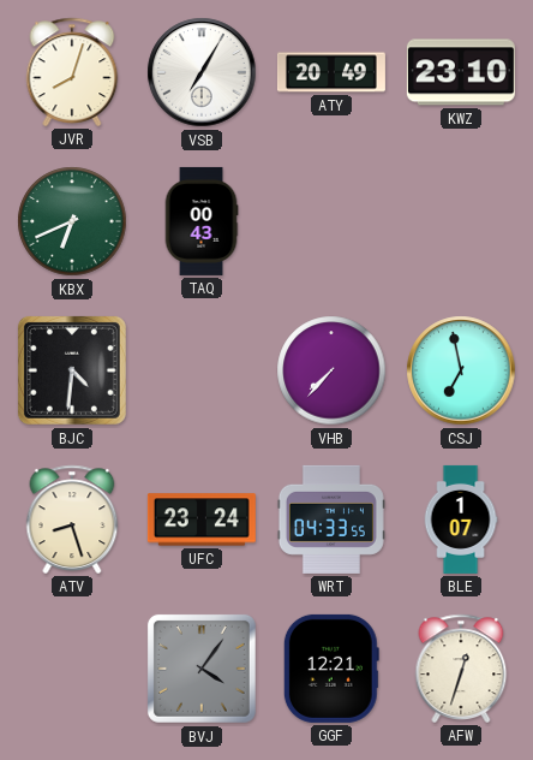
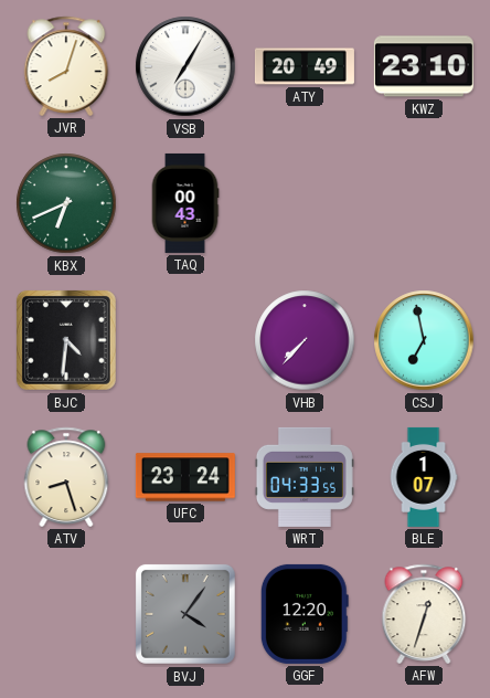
GGF: 12:21 -> 12:20
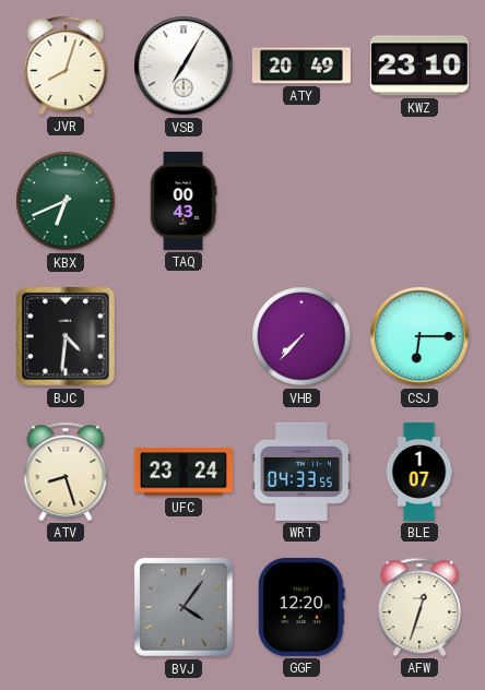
CSJ: 6:58 -> 6:15
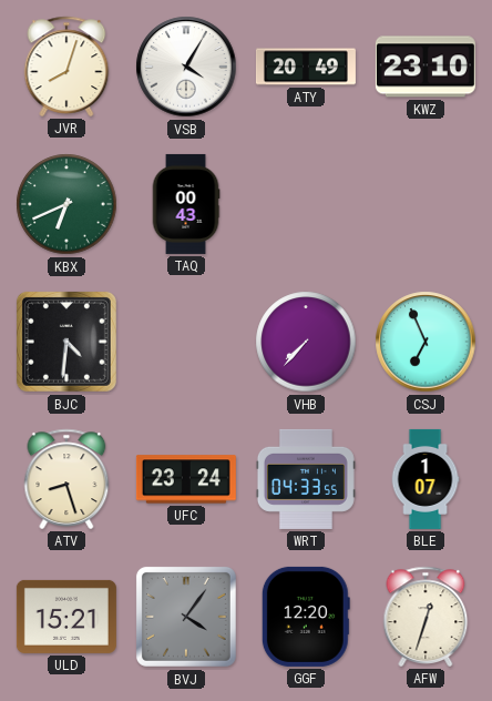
VSB: 7:05 -> 4:05
CSJ: 6:15 -> 6:56
ULD: none -> 15:21
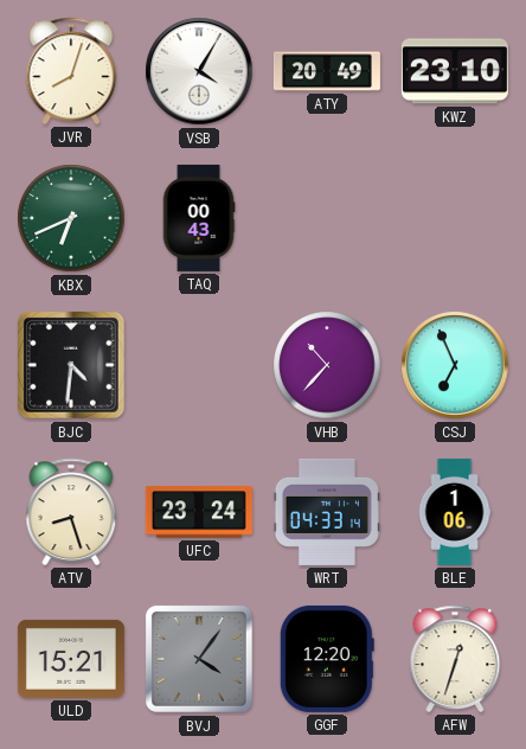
VHB: 7:37 -> 10:37
WRT: 04:33:55 -> 04:33:14
BLE: 1:07 -> 1:06
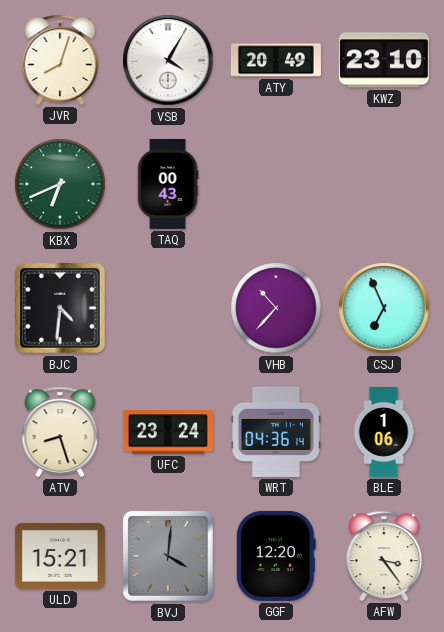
WRT: 04:33 -> 04:36
BVJ: 4:06 -> 4:01
AFW: 12:33 -> 3:24
